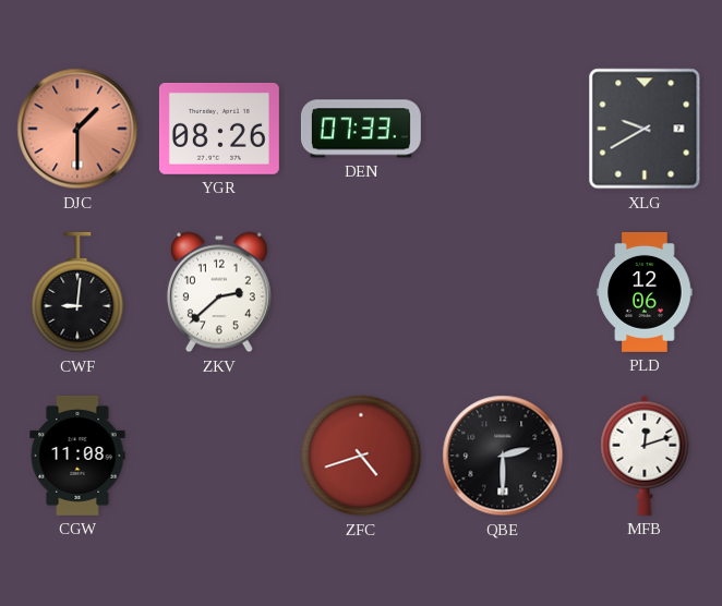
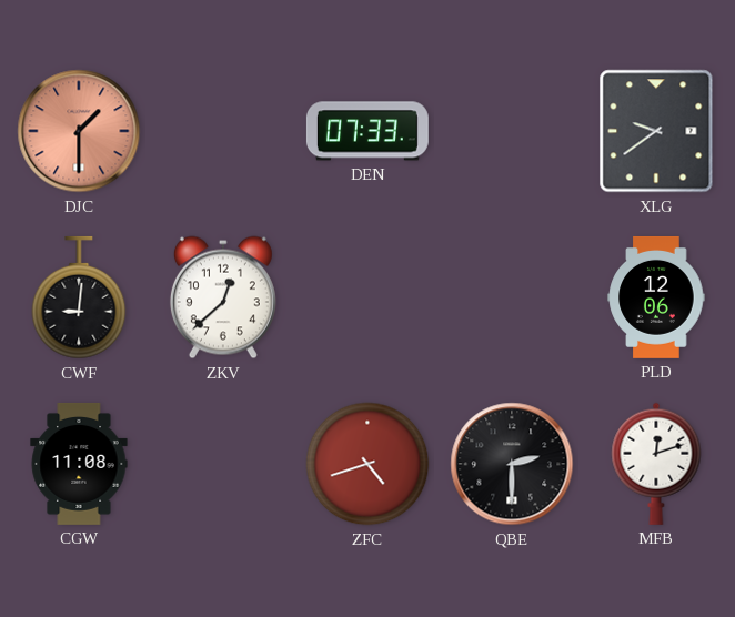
YGR: 08:26 -> none
XLG: 9:40 -> 9:39
ZKV: 2:38 -> 12:38
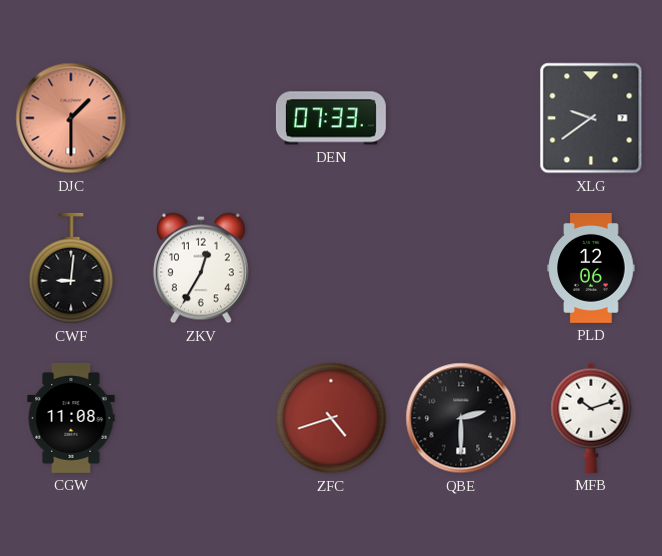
ZKV: 12:38 -> 12:35
MFB: 12:12 -> 10:12
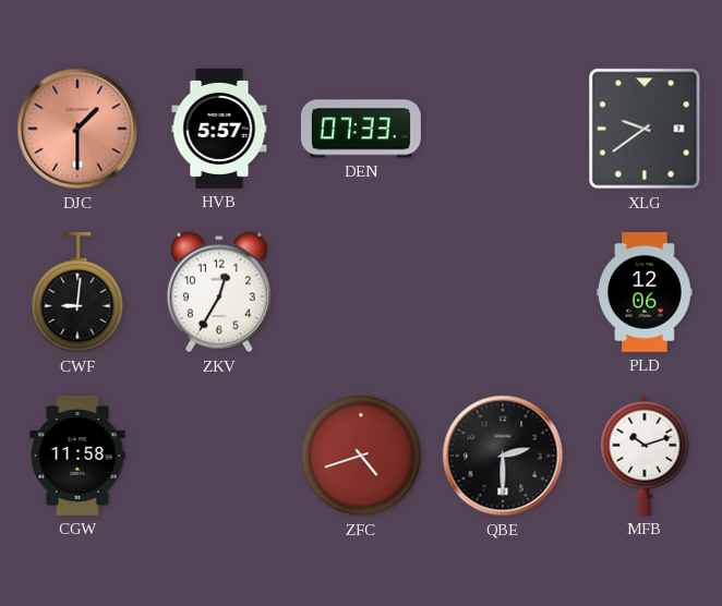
HVB: none -> 5:57
CGW: 11:08 -> 11:58
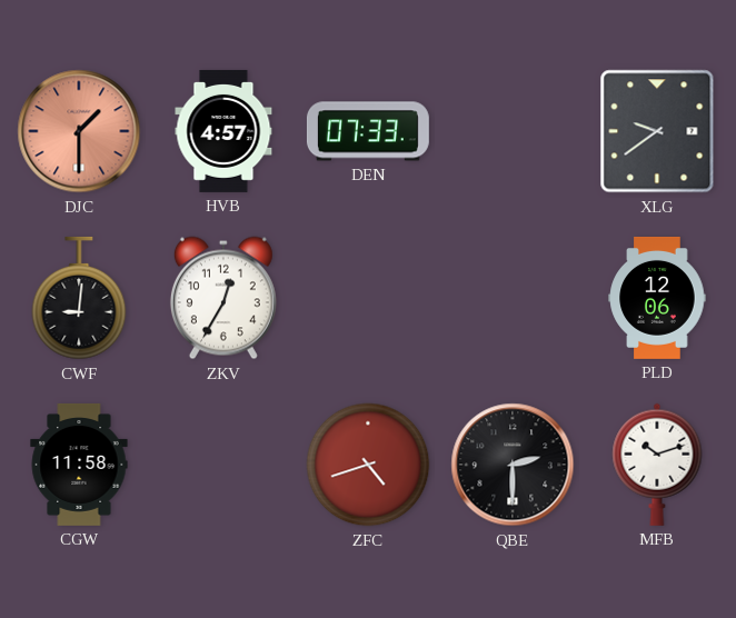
HVB: 5:57 -> 4:57
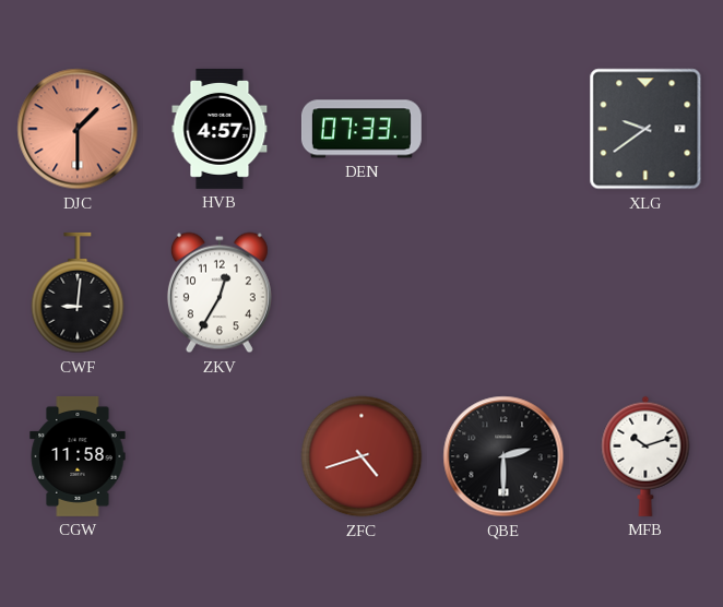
PLD: 12:06 -> none
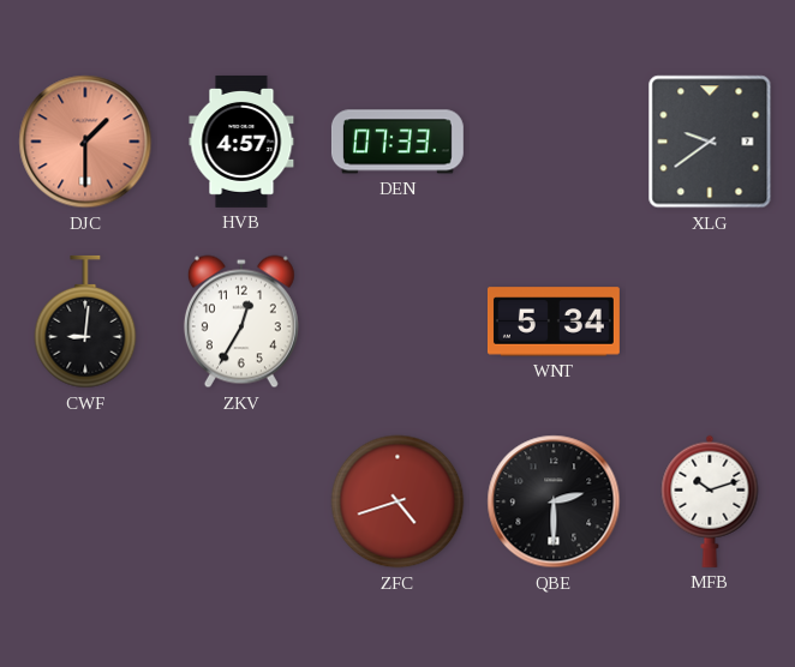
WNT: none -> 5:34
CGW: 11:58 -> none
